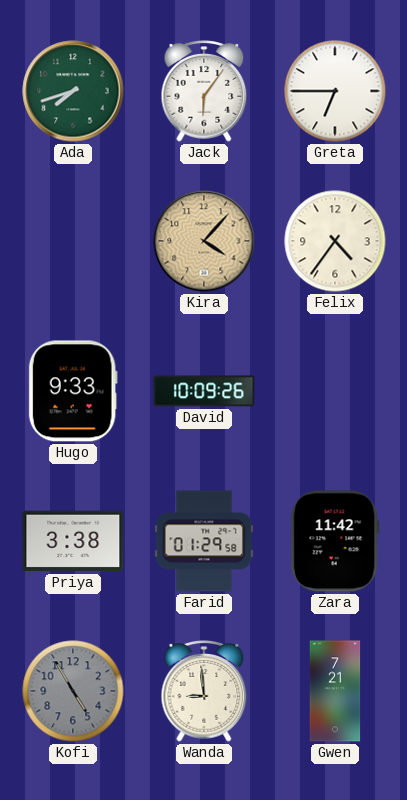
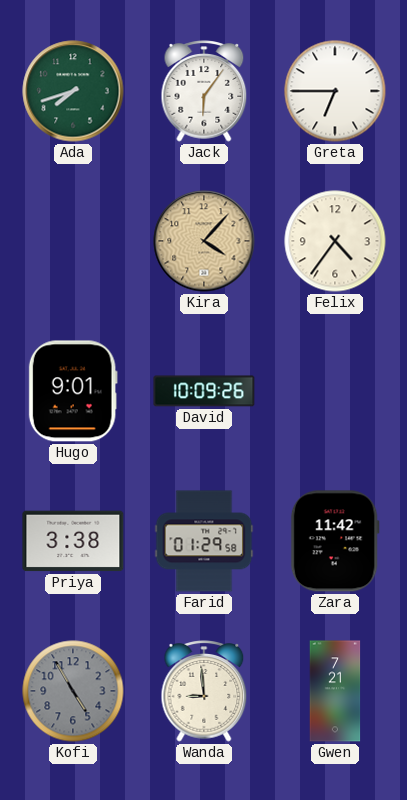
Hugo: 9:33 -> 9:01
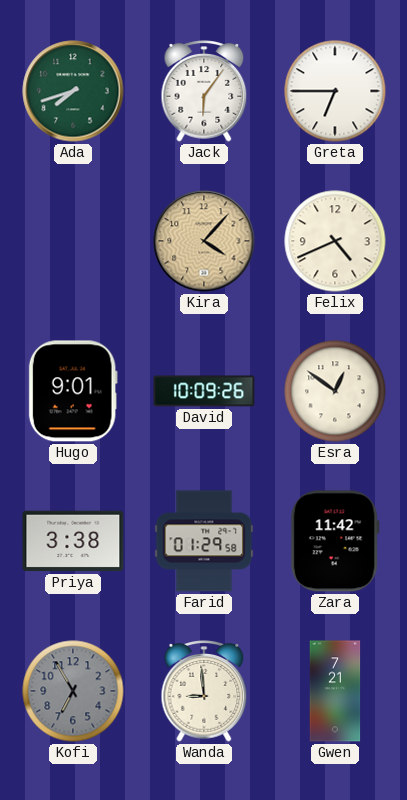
Felix: 4:36 -> 4:41
Esra: none -> 12:51
Kofi: 4:55 -> 6:55
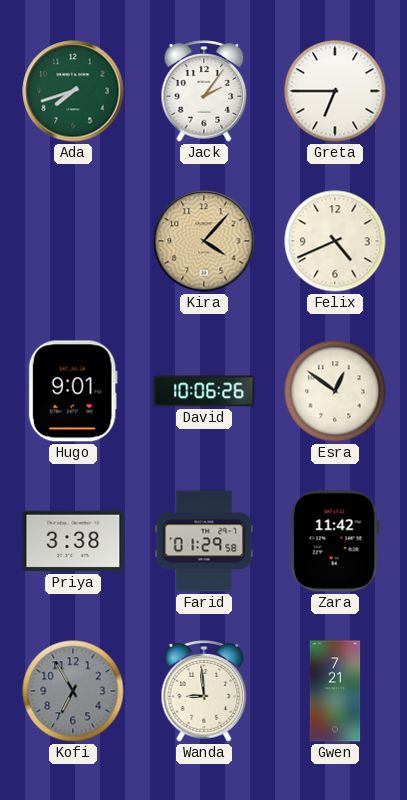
Jack: 6:06 -> 2:06
David: 10:09 -> 10:06
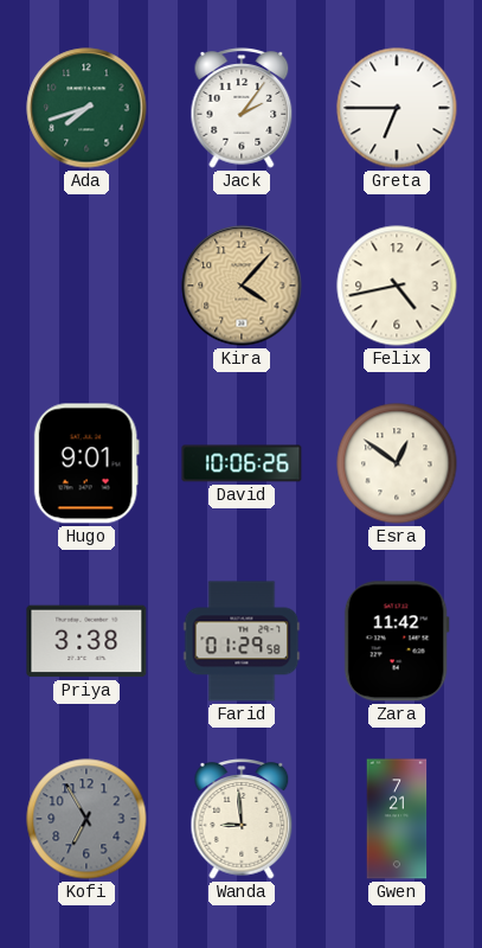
Felix: 4:41 -> 4:43
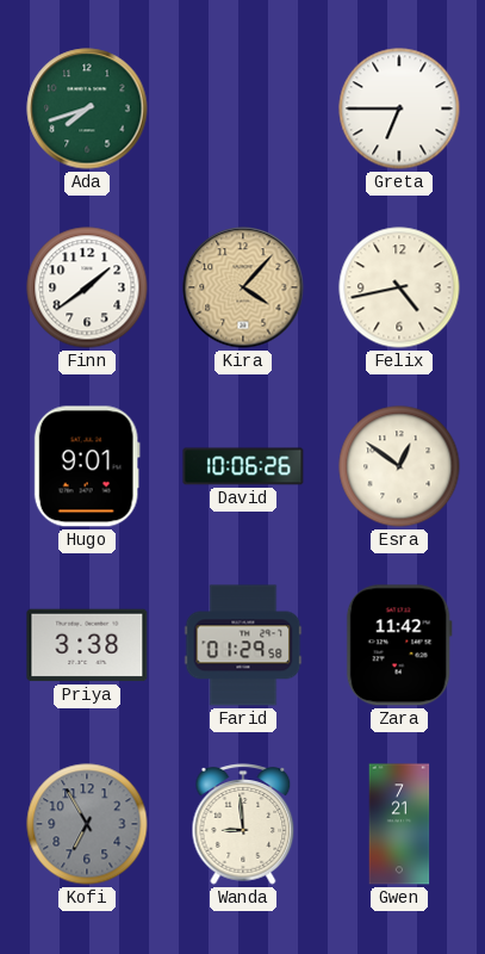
Jack: 2:06 -> none
Finn: none -> 1:39
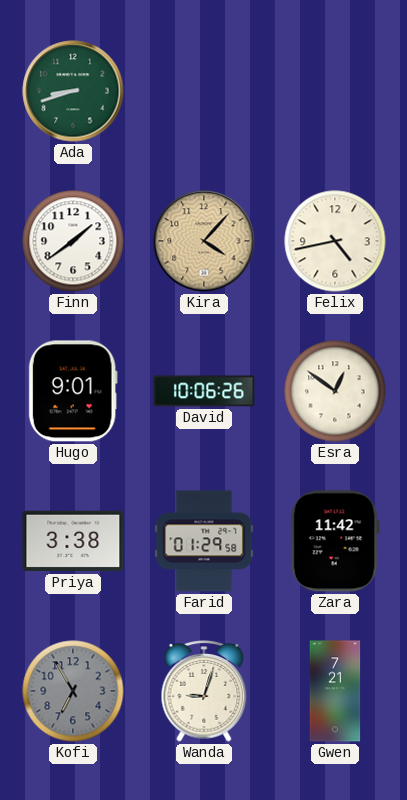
Ada: 7:42 -> 8:42
Greta: 6:45 -> none
Wanda: 8:59 -> 9:03
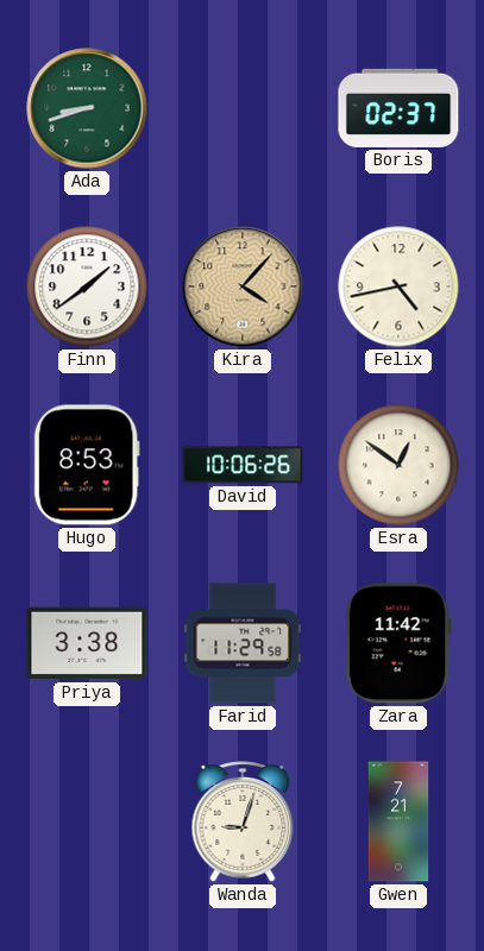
Boris: none -> 02:37
Hugo: 9:01 -> 8:53
Farid: 01:29 -> 11:29
Kofi: 6:55 -> none
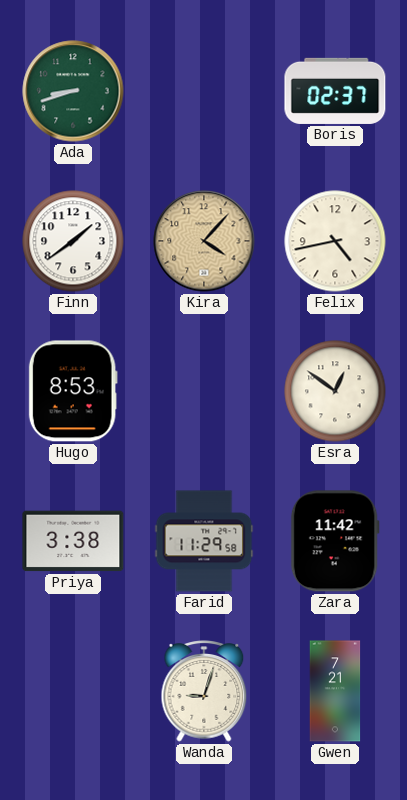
David: 10:06 -> none
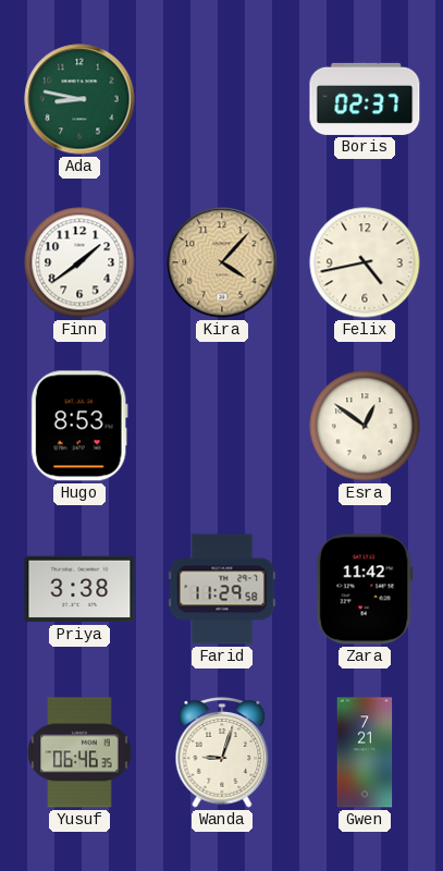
Ada: 8:42 -> 8:47
Yusuf: none -> 06:46
